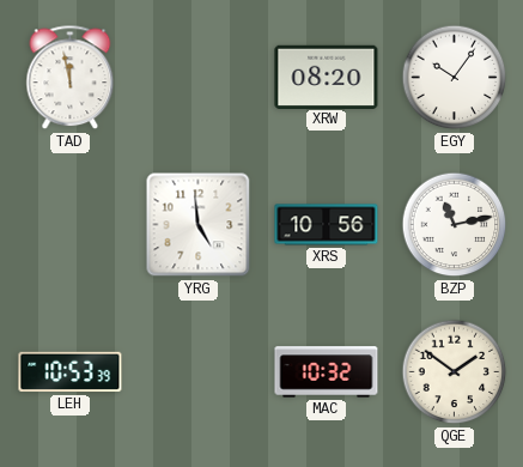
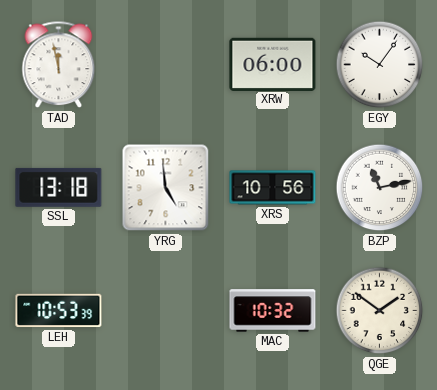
XRW: 08:20 -> 06:00
SSL: none -> 13:18
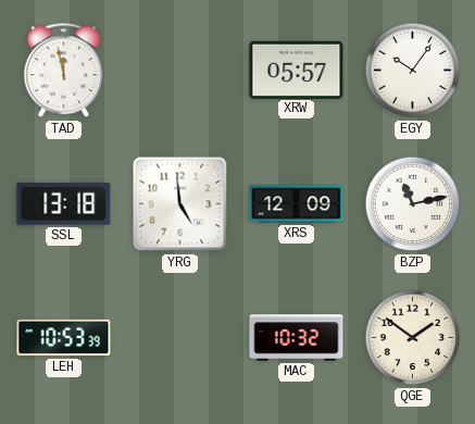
XRW: 06:00 -> 05:57
XRS: 10:56 -> 12:09
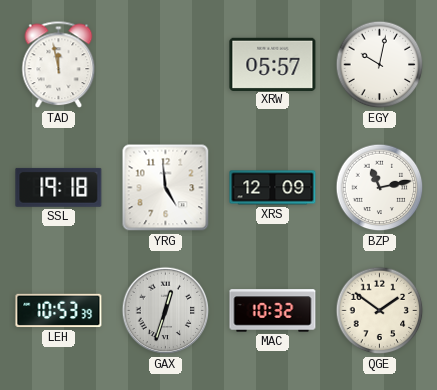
EGY: 10:06 -> 10:02
SSL: 13:18 -> 19:18
GAX: none -> 12:33
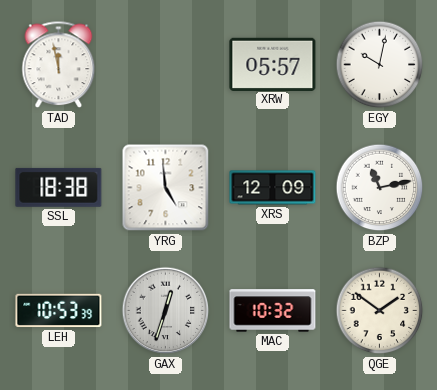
SSL: 19:18 -> 18:38
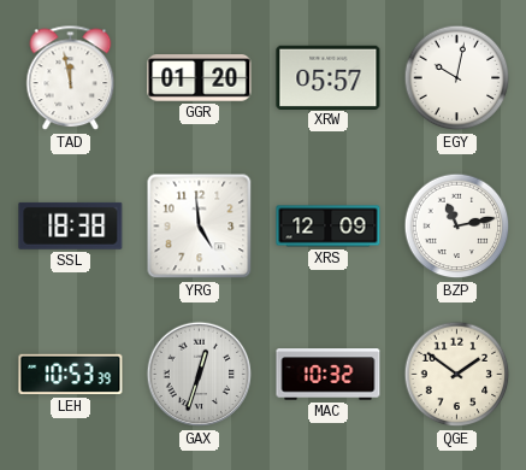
GGR: none -> 01:20
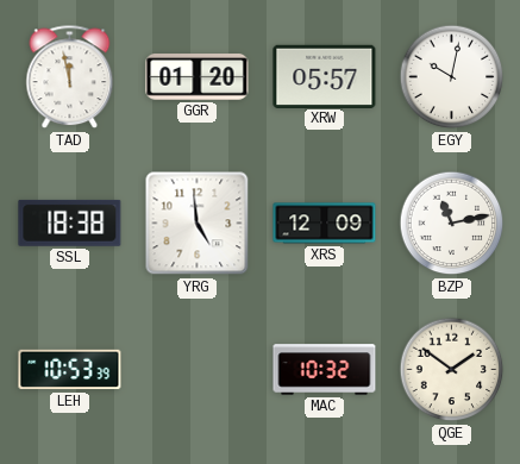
GAX: 12:33 -> none
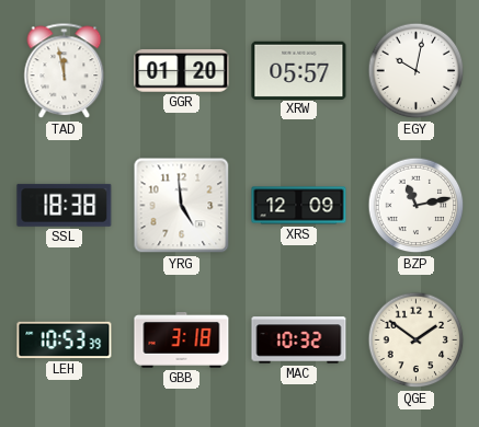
GBB: none -> 3:18
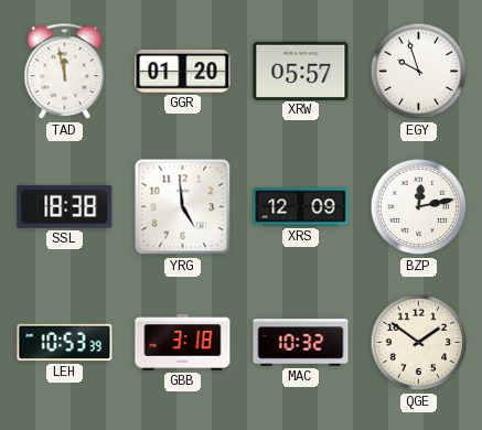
EGY: 10:02 -> 9:57
BZP: 11:13 -> 12:13
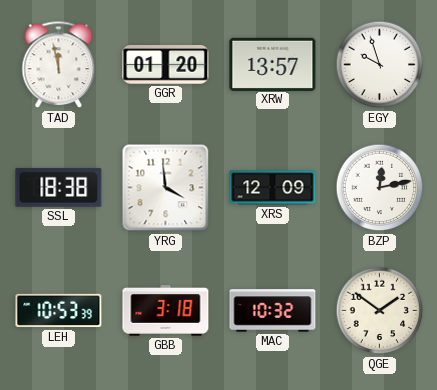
XRW: 05:57 -> 13:57
YRG: 4:59 -> 3:59
